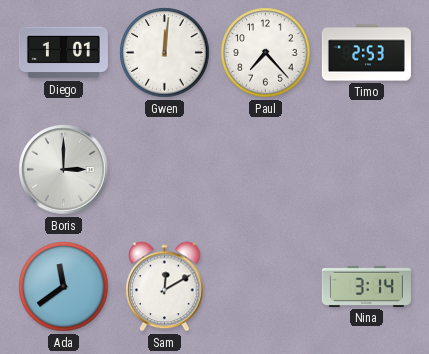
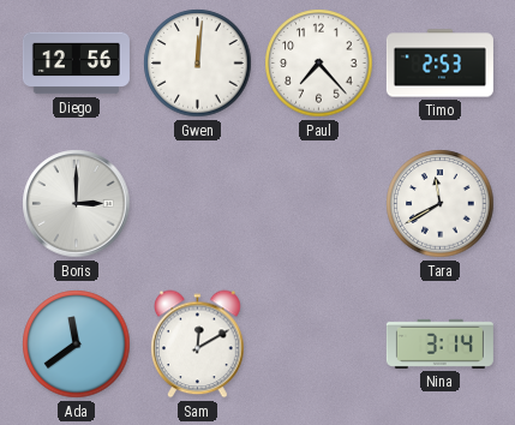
Diego: 1:01 -> 12:56
Tara: none -> 11:40
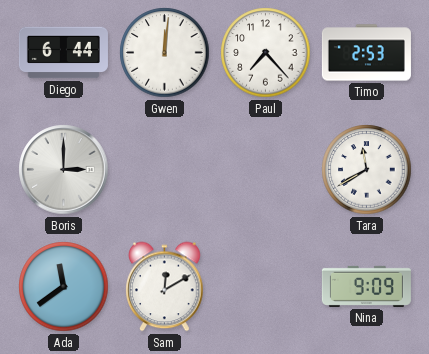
Diego: 12:56 -> 6:44
Nina: 3:14 -> 9:09
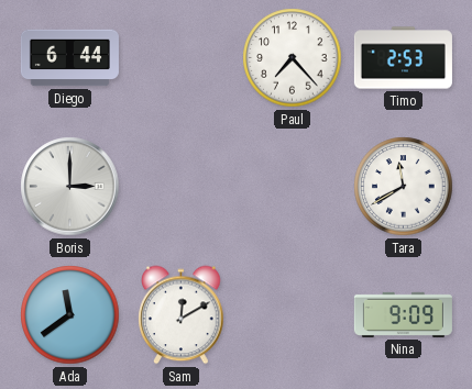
Gwen: 12:01 -> none
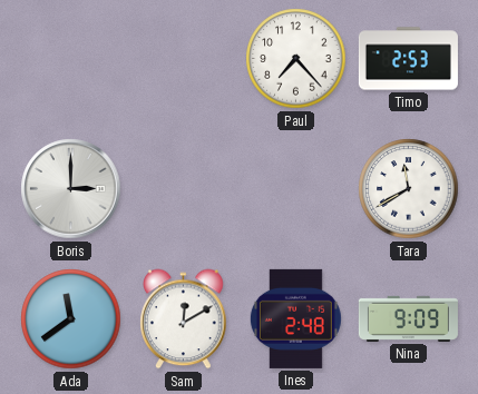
Diego: 6:44 -> none
Ines: none -> 2:48
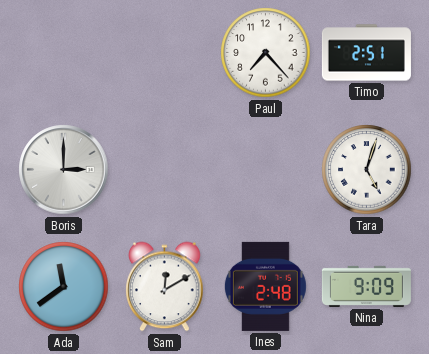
Timo: 2:53 -> 2:51
Tara: 11:40 -> 5:03
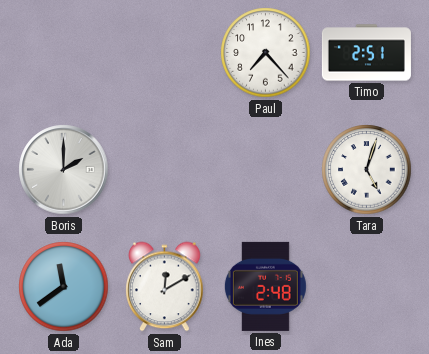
Boris: 3:00 -> 2:00
Nina: 9:09 -> none
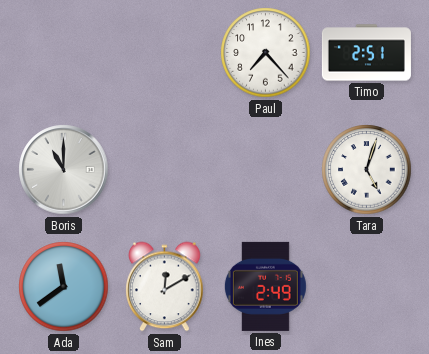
Boris: 2:00 -> 11:00
Ines: 2:48 -> 2:49
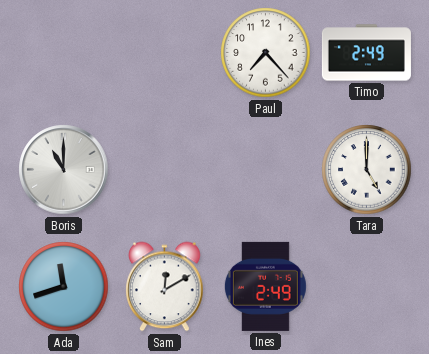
Timo: 2:51 -> 2:49
Tara: 5:03 -> 5:00
Ada: 11:39 -> 11:42
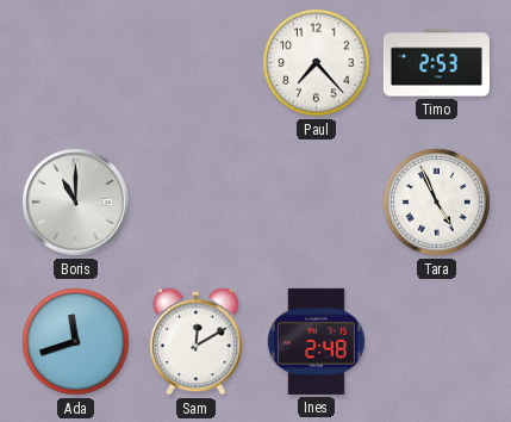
Timo: 2:49 -> 2:53
Tara: 5:00 -> 4:56
Ines: 2:49 -> 2:48
